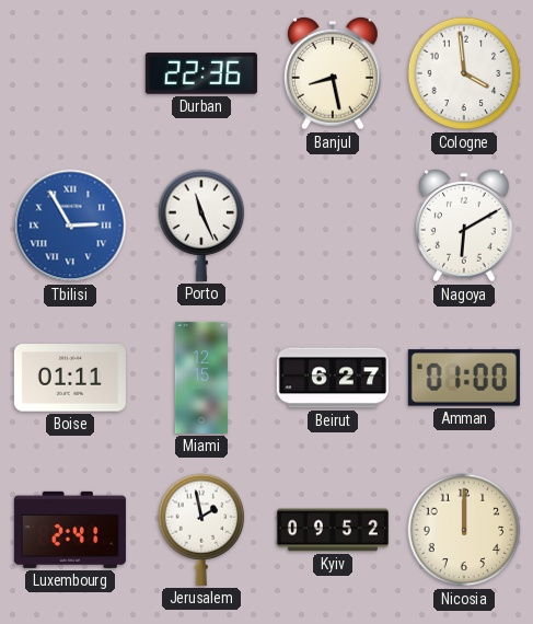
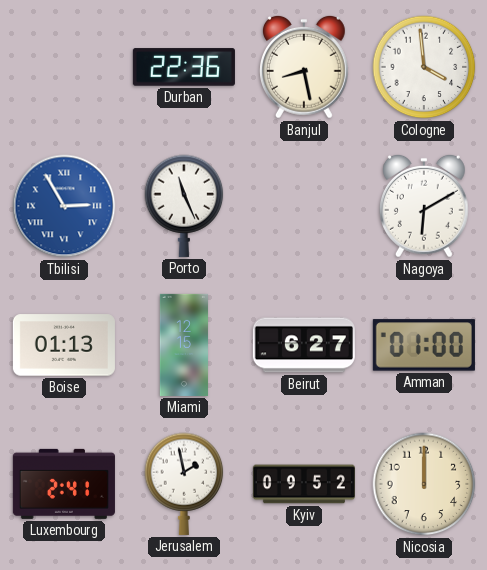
Boise: 01:11 -> 01:13
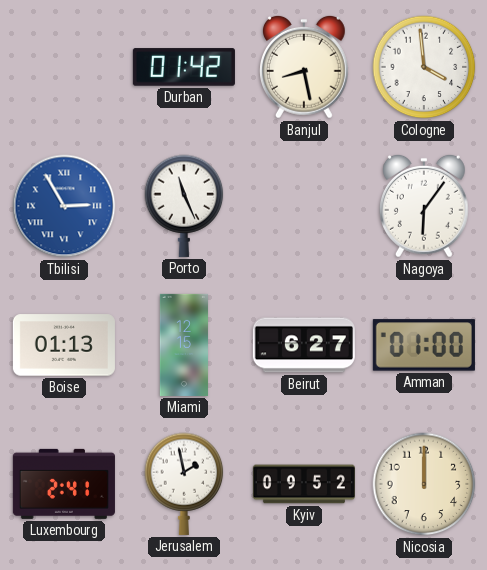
Durban: 22:36 -> 01:42
Nagoya: 6:10 -> 6:06
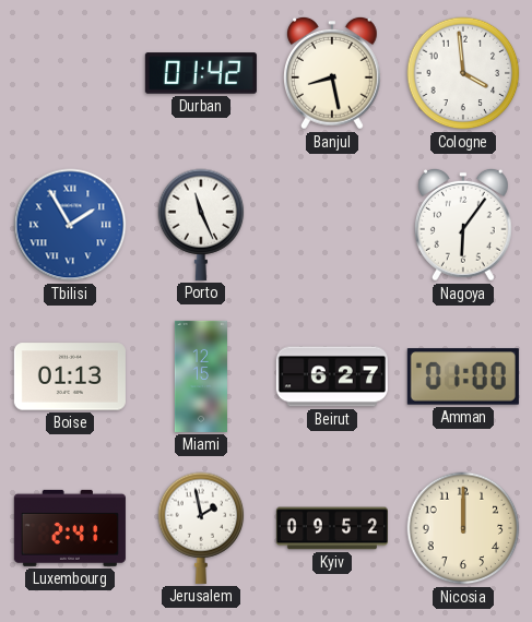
Tbilisi: 2:55 -> 1:55
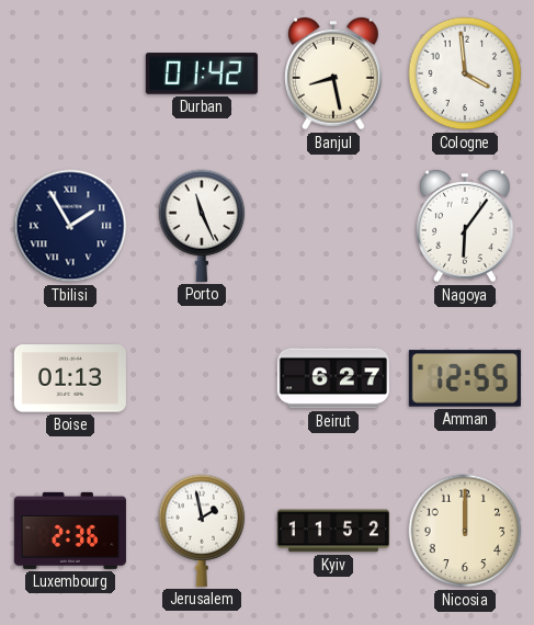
Tbilisi dial: blue -> navy
Miami: 12:15 -> none
Amman: 01:00 -> 12:55
Luxembourg: 2:41 -> 2:36
Kyiv: 09:52 -> 11:52
